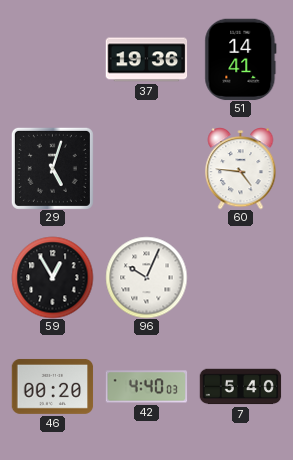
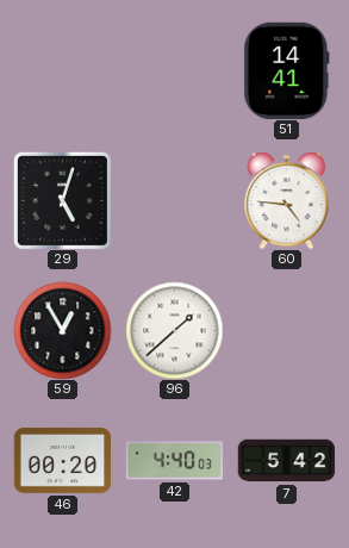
37: 19:36 -> none
96: 10:04 -> 1:38
7: 5:40 -> 5:42
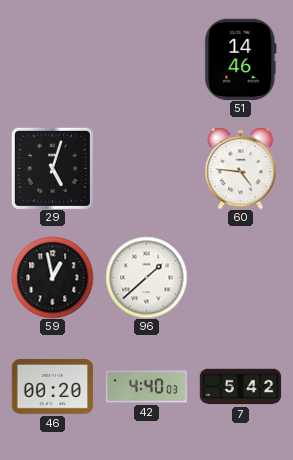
51: 14:41 -> 14:46
59: 12:55 -> 12:58
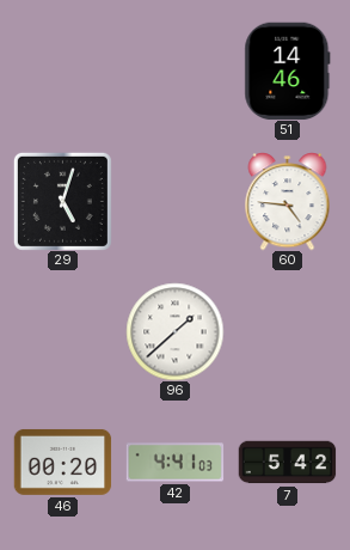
59: 12:58 -> none
42: 4:40 -> 4:41
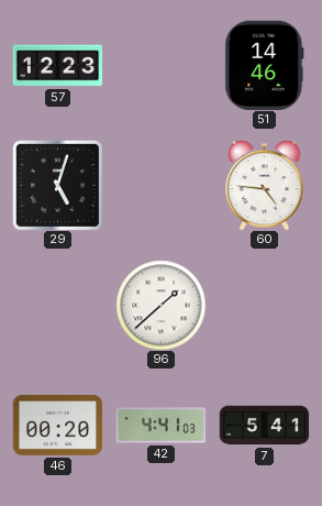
57: none -> 12:23
7: 5:42 -> 5:41
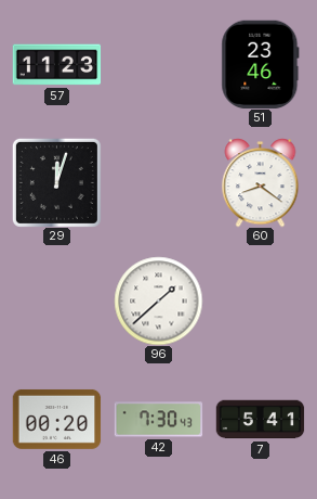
57: 12:23 -> 11:23
51: 14:46 -> 23:46
29: 5:03 -> 12:03
60: 4:46 -> 8:21
42: 4:41 -> 7:30
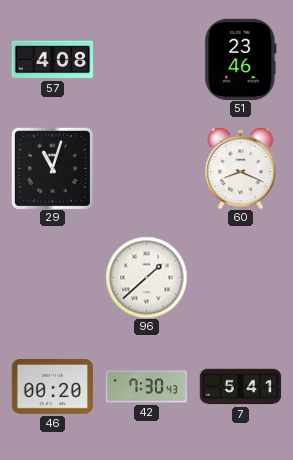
57: 11:23 -> 4:08
29: 12:03 -> 11:03
60: 8:21 -> 8:19
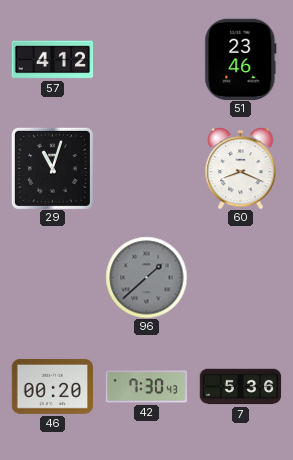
57: 4:08 -> 4:12
96 dial: white -> grey
7: 5:41 -> 5:36
